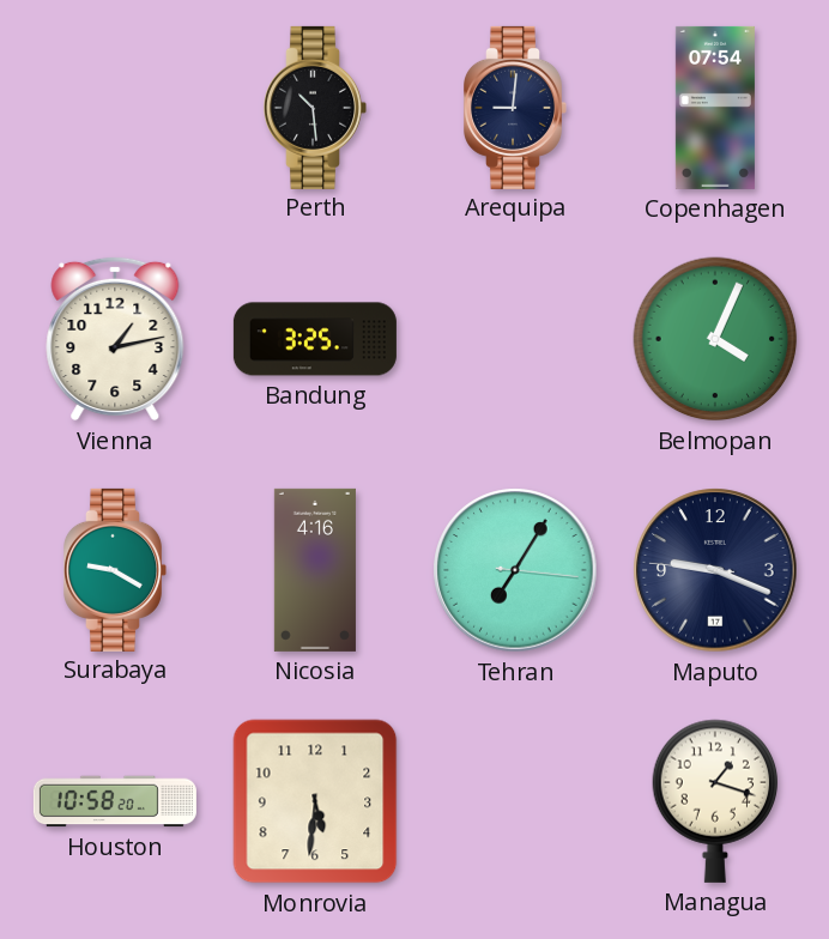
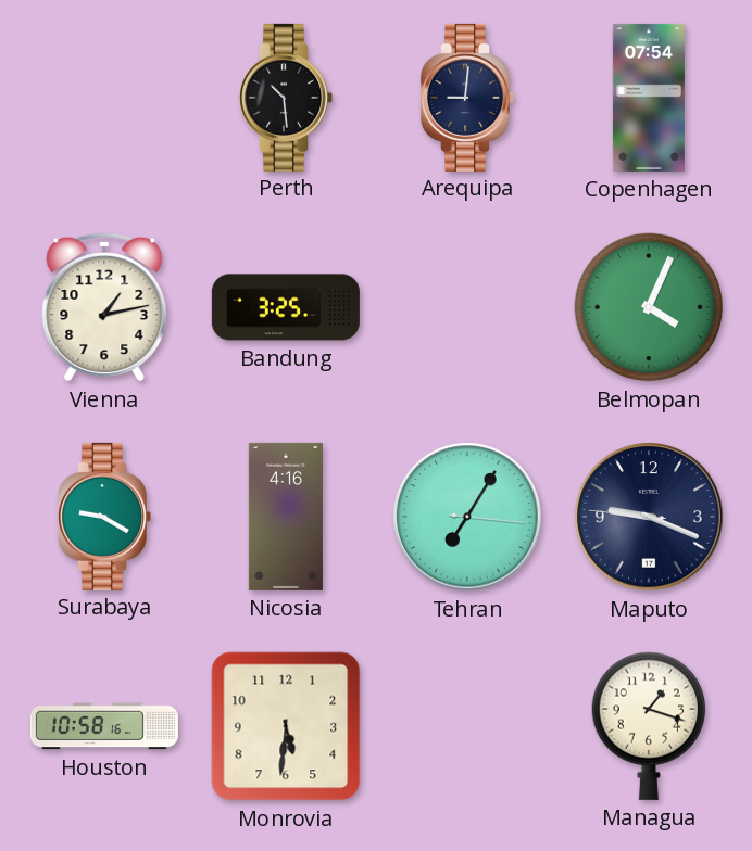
Houston: 10:58:20 -> 10:58:16
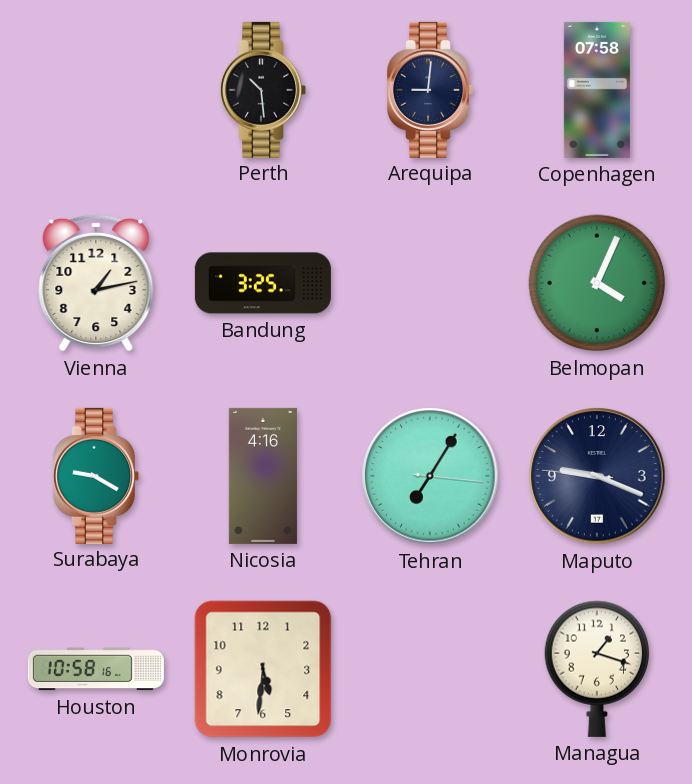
Copenhagen: 07:54 -> 07:58
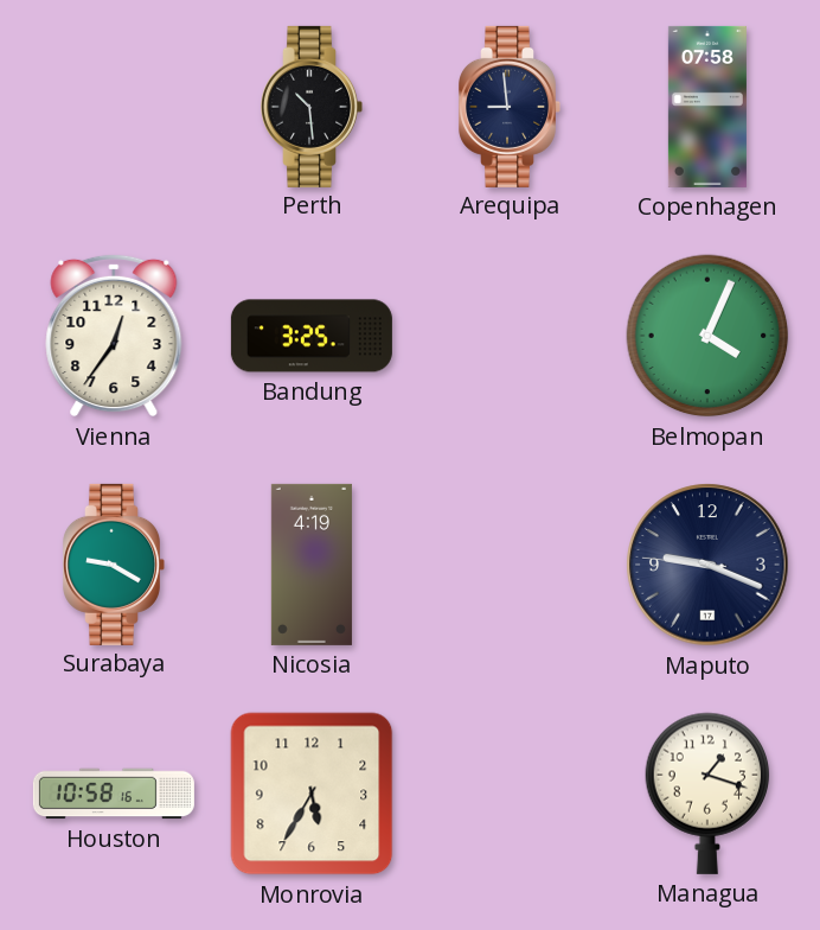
Arequipa: 9:01 -> 8:59
Vienna: 1:13 -> 12:36
Nicosia: 4:16 -> 4:19
Tehran: 7:05 -> none
Monrovia: 5:31 -> 5:35
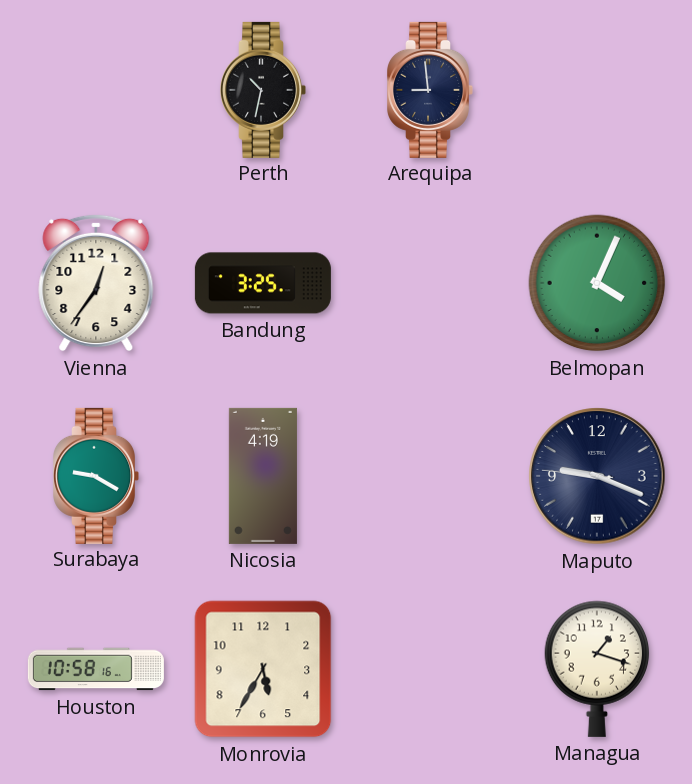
Perth: 10:29 -> 10:32
Copenhagen: 07:58 -> none
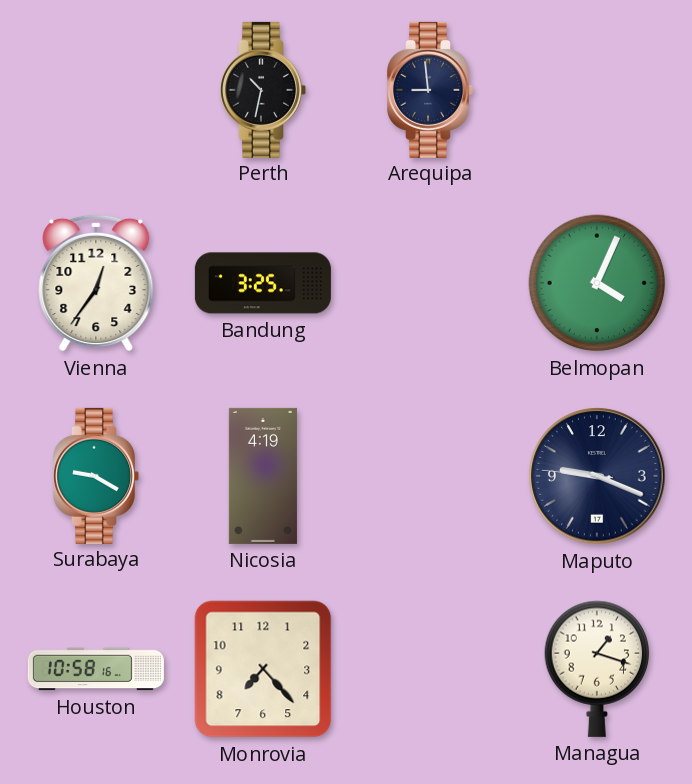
Monrovia: 5:35 -> 7:23
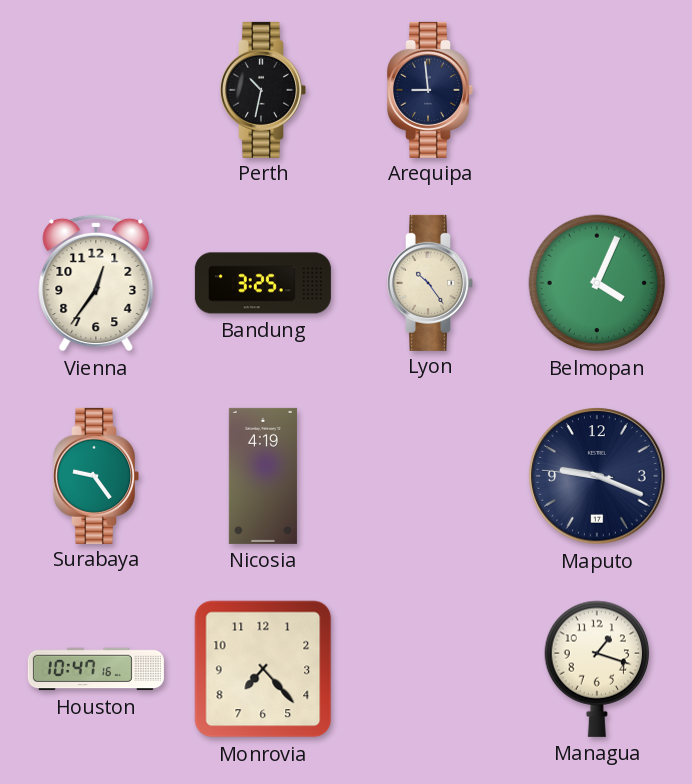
Lyon: none -> 10:24
Surabaya: 9:20 -> 9:24
Houston: 10:58 -> 10:47
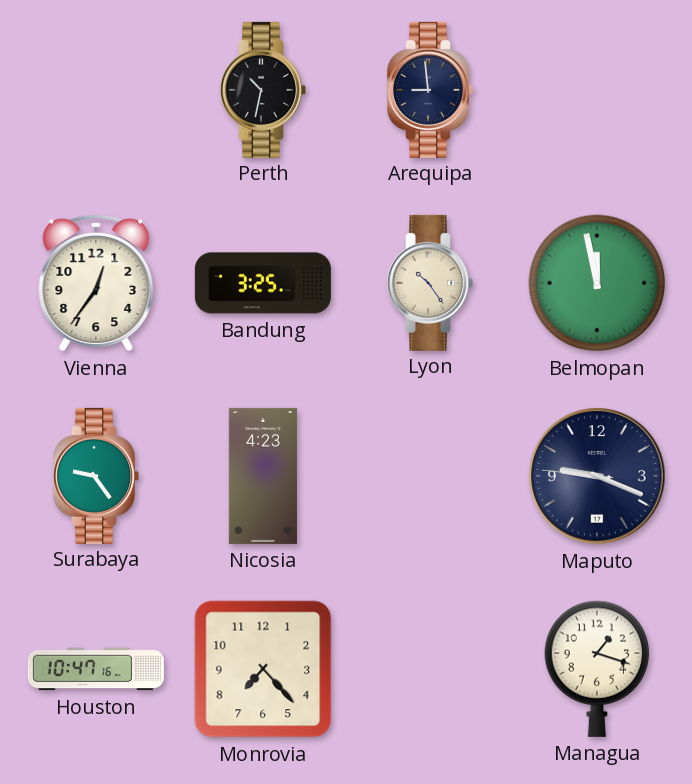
Belmopan: 4:04 -> 11:58
Nicosia: 4:19 -> 4:23
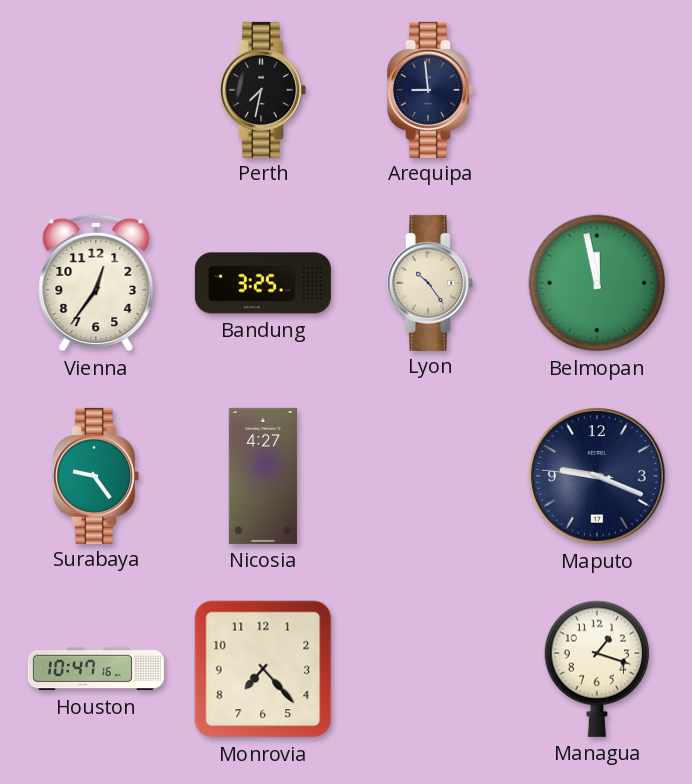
Perth: 10:32 -> 7:32
Nicosia: 4:23 -> 4:27
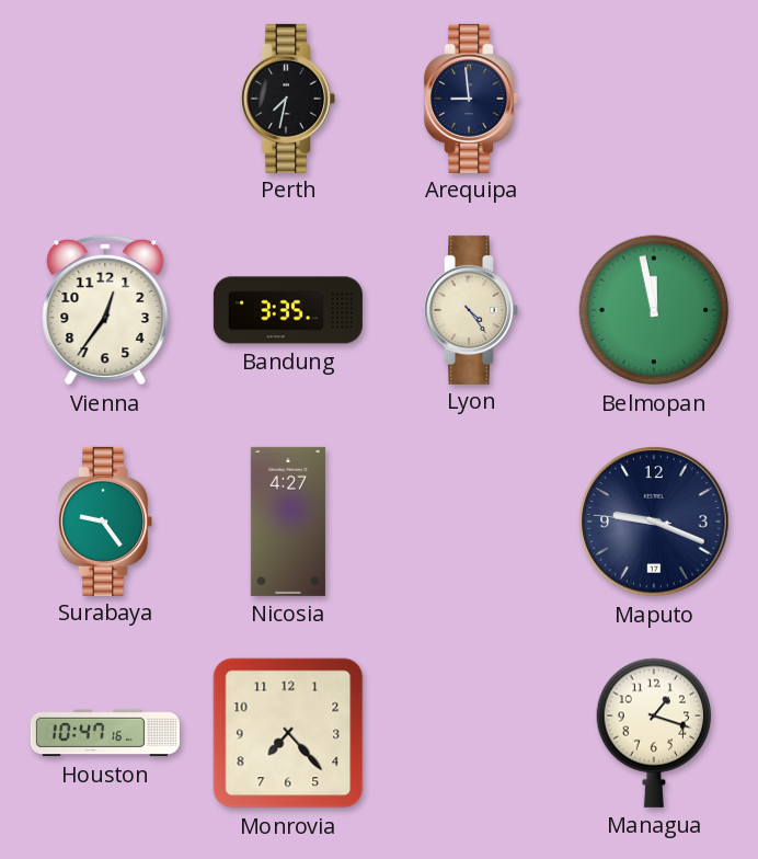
Bandung: 3:25 -> 3:35
Lyon: 10:24 -> 4:24
